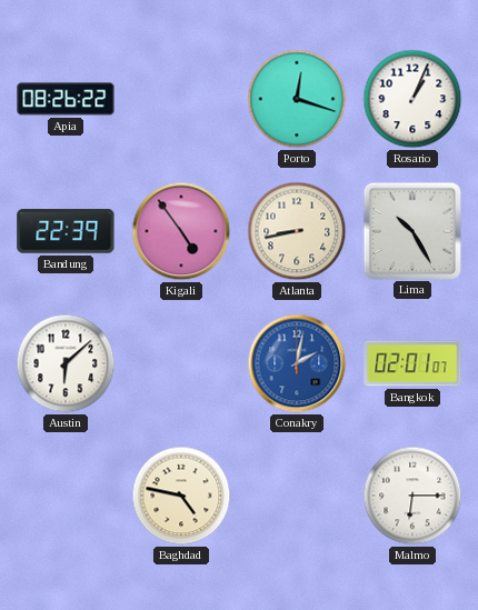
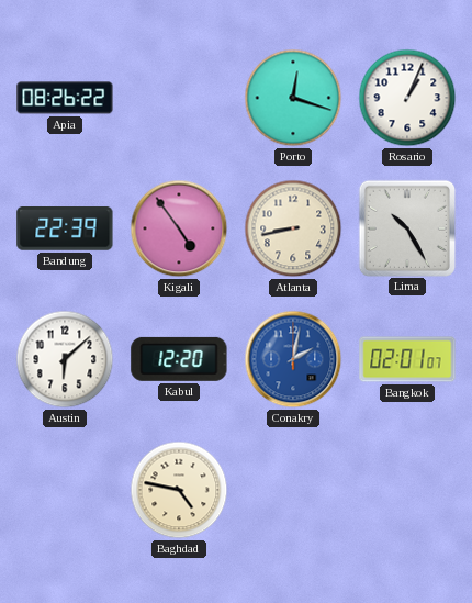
Kabul: none -> 12:20
Malmo: 6:15 -> none
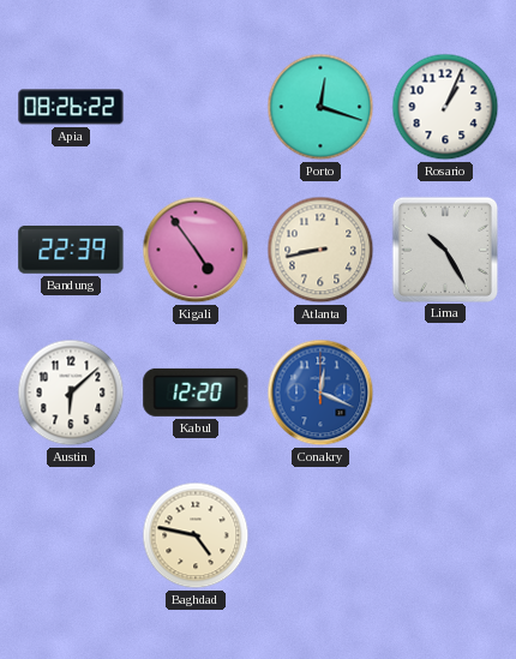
Conakry: 2:02 -> 12:19
Bangkok: 02:01 -> none
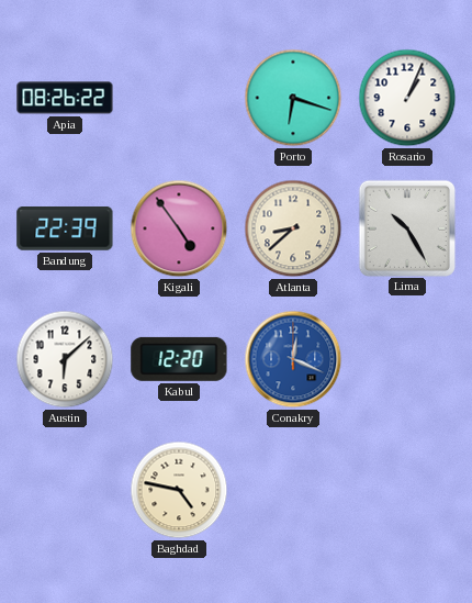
Porto: 12:18 -> 6:18
Atlanta: 8:43 -> 8:38
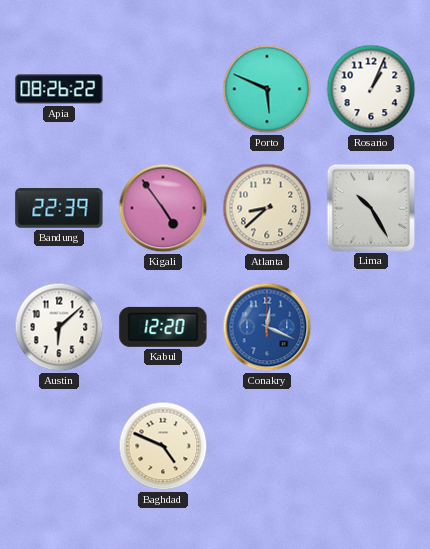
Porto: 6:18 -> 5:49
Baghdad: 4:47 -> 4:49
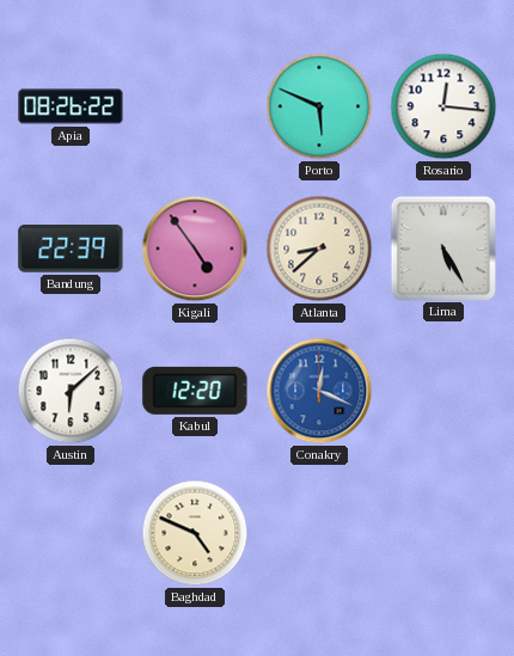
Rosario: 1:04 -> 12:16
Lima: 10:25 -> 5:25
